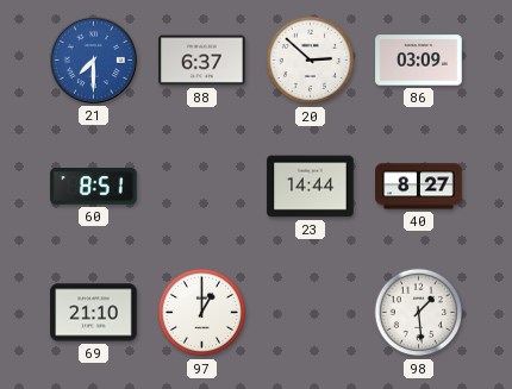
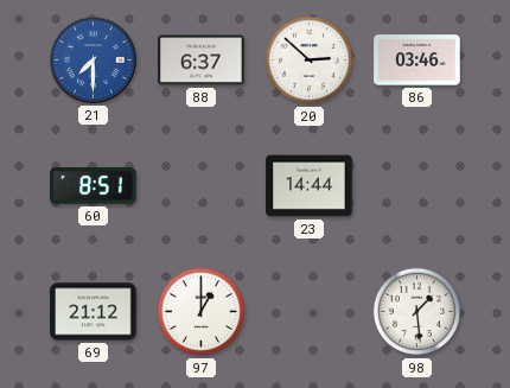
86: 03:09 -> 03:46
40: 8:27 -> none
69: 21:10 -> 21:12
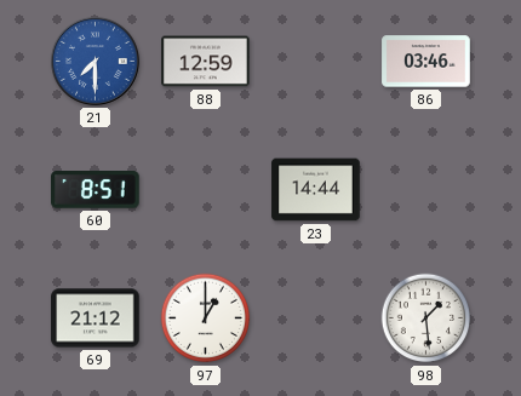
88: 6:37 -> 12:59
20: 2:52 -> none
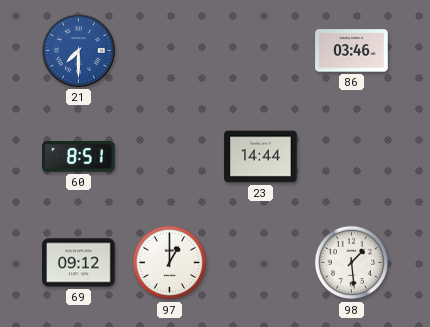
88: 12:59 -> none
69: 21:12 -> 09:12
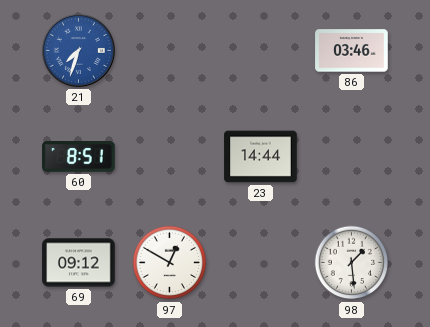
21: 7:30 -> 7:33
97: 1:00 -> 12:50
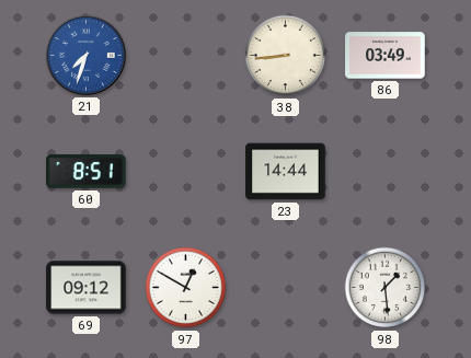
38: none -> 8:44
86: 03:46 -> 03:49
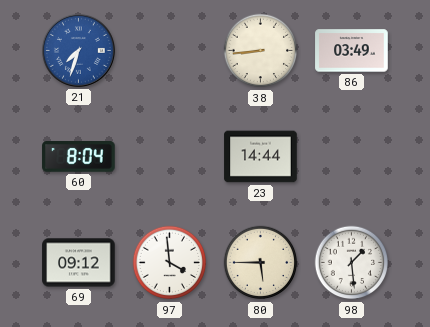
60: 8:51 -> 8:04
97: 12:50 -> 3:59
80: none -> 5:45
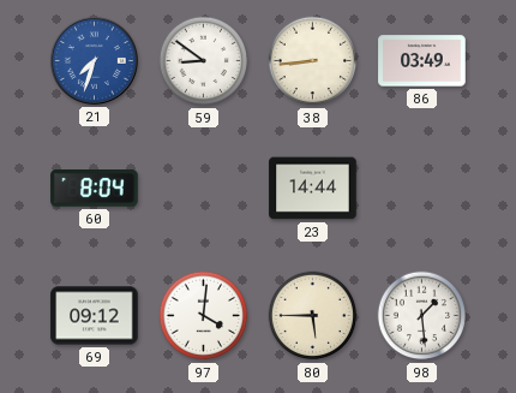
59: none -> 8:51
97: 3:59 -> 4:01
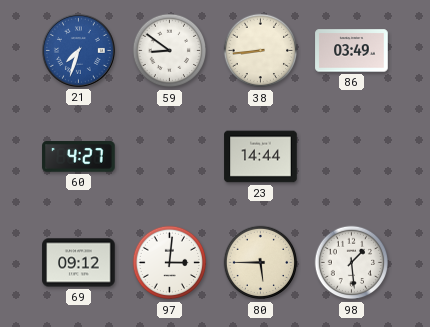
60: 8:04 -> 4:27
97: 4:01 -> 3:01
